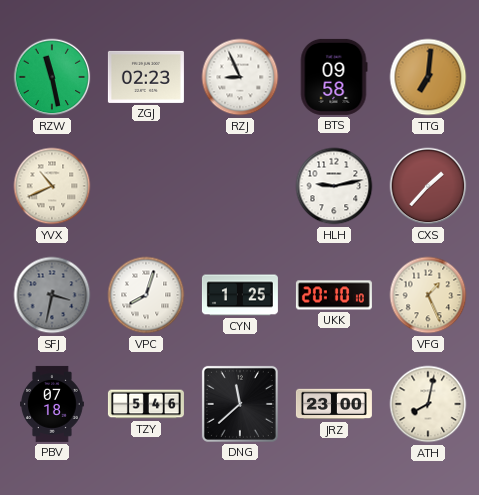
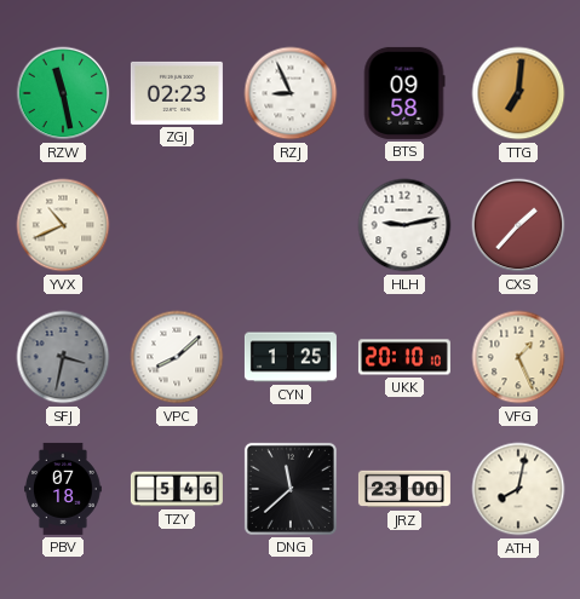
VPC: 8:03 -> 8:08
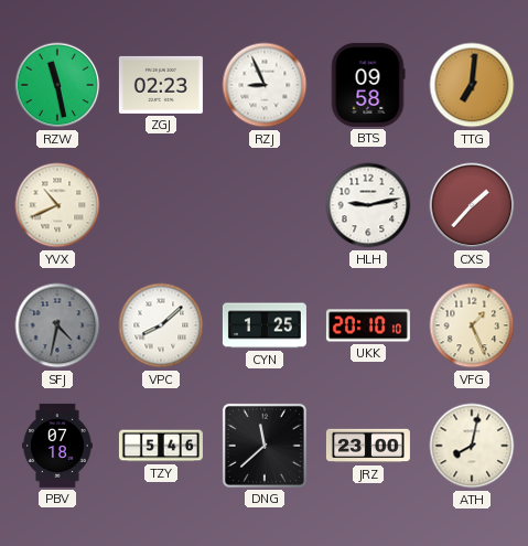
SFJ: 3:32 -> 4:32
